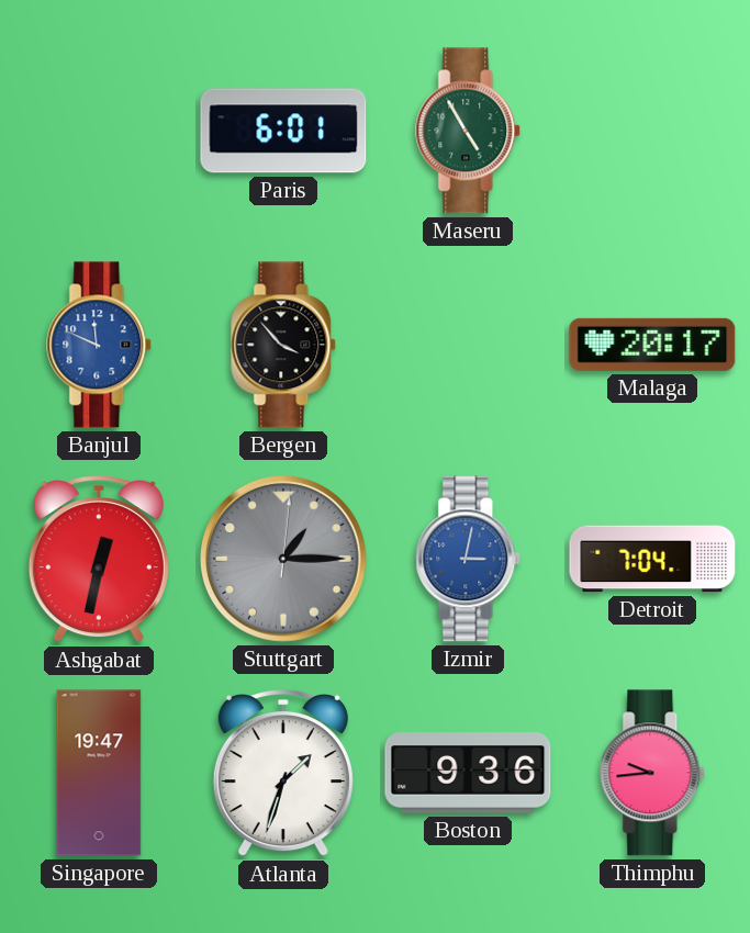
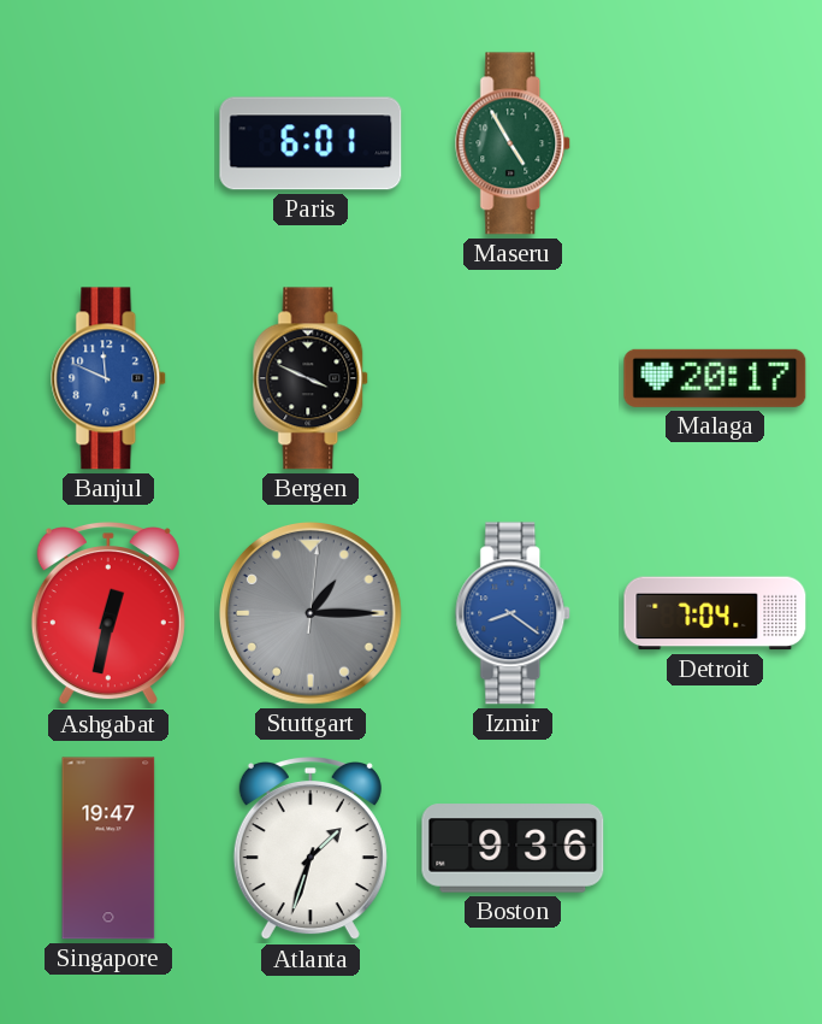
Bergen: 3:53 -> 3:49
Izmir: 3:02 -> 8:21
Thimphu: 9:44 -> none
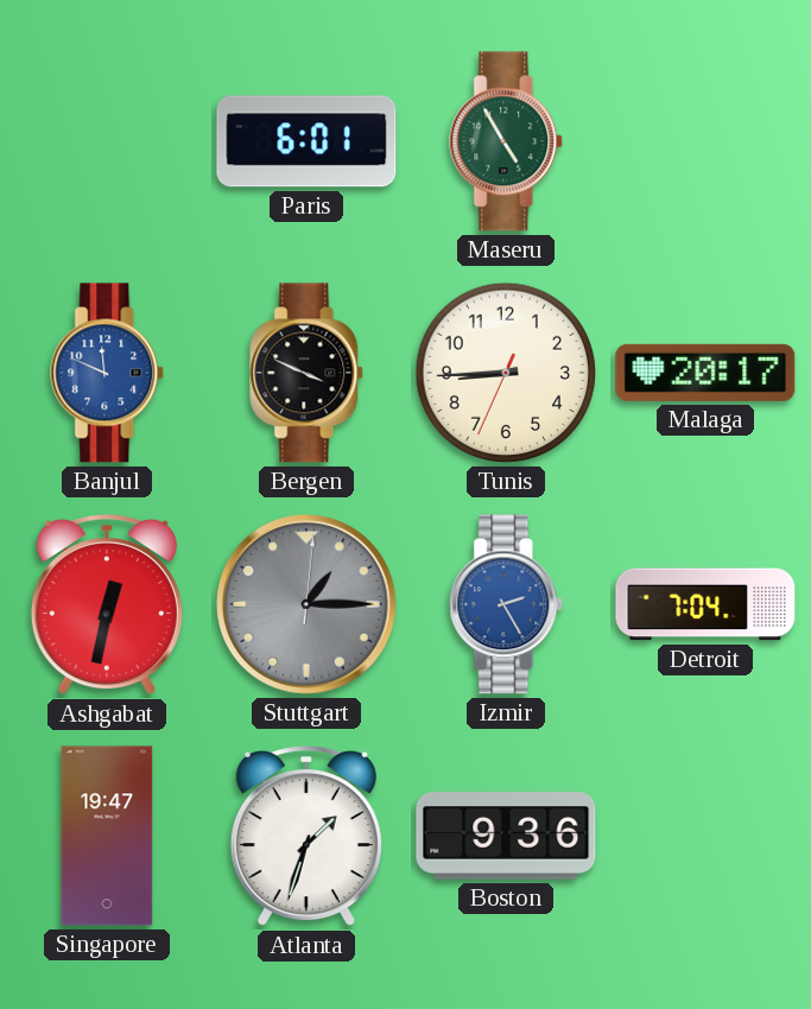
Tunis: none -> 8:44
Izmir: 8:21 -> 2:25
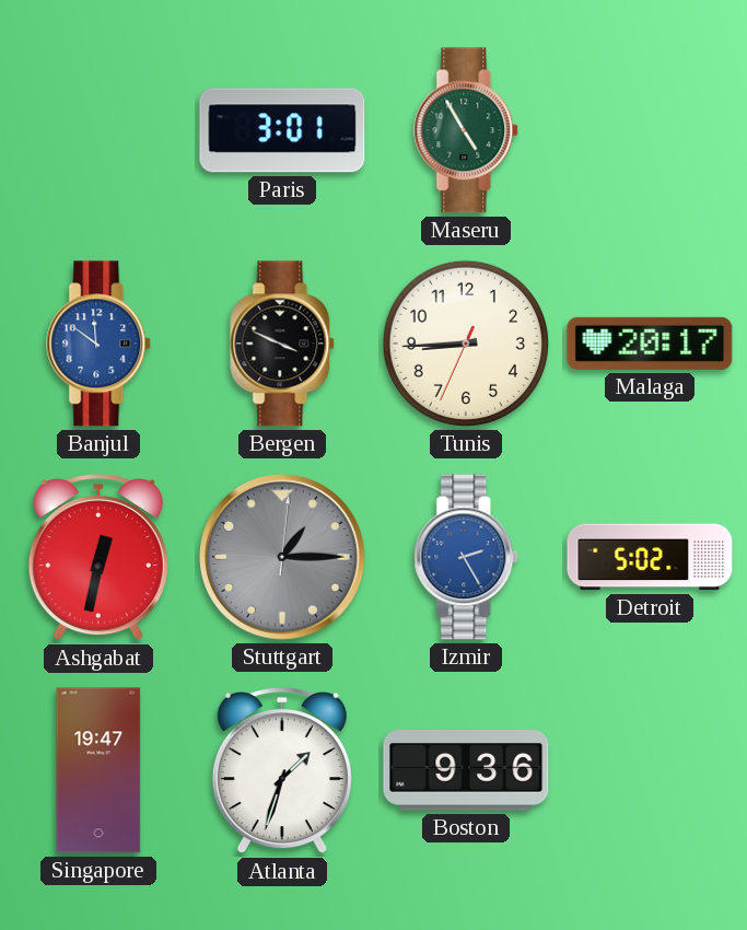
Paris: 6:01 -> 3:01
Banjul: 11:49 -> 11:51
Detroit: 7:04 -> 5:02
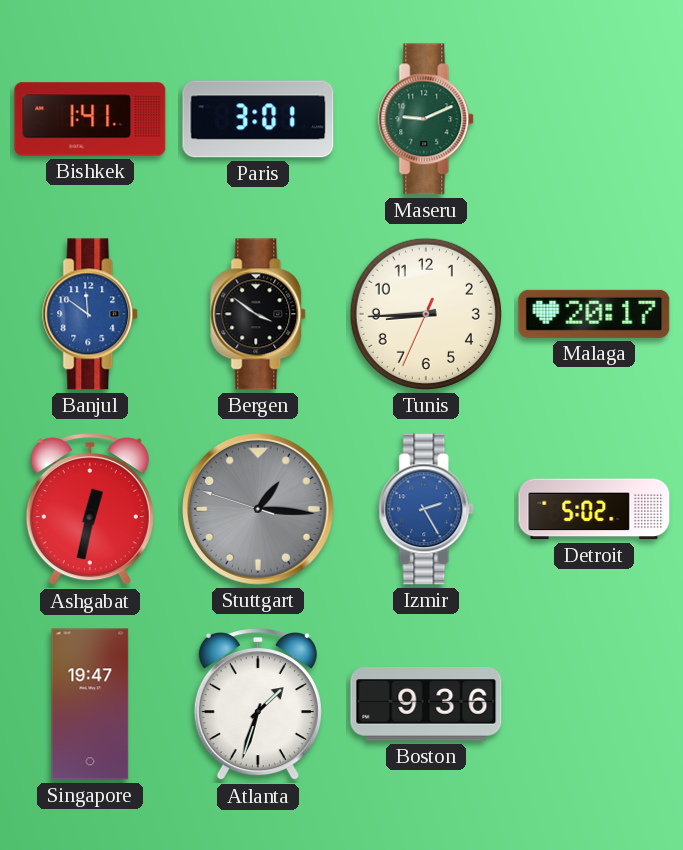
Bishkek: none -> 1:41
Maseru: 4:55 -> 9:11
Bergen: 3:49 -> 3:51
Stuttgart: 1:15:01 -> 1:15:48
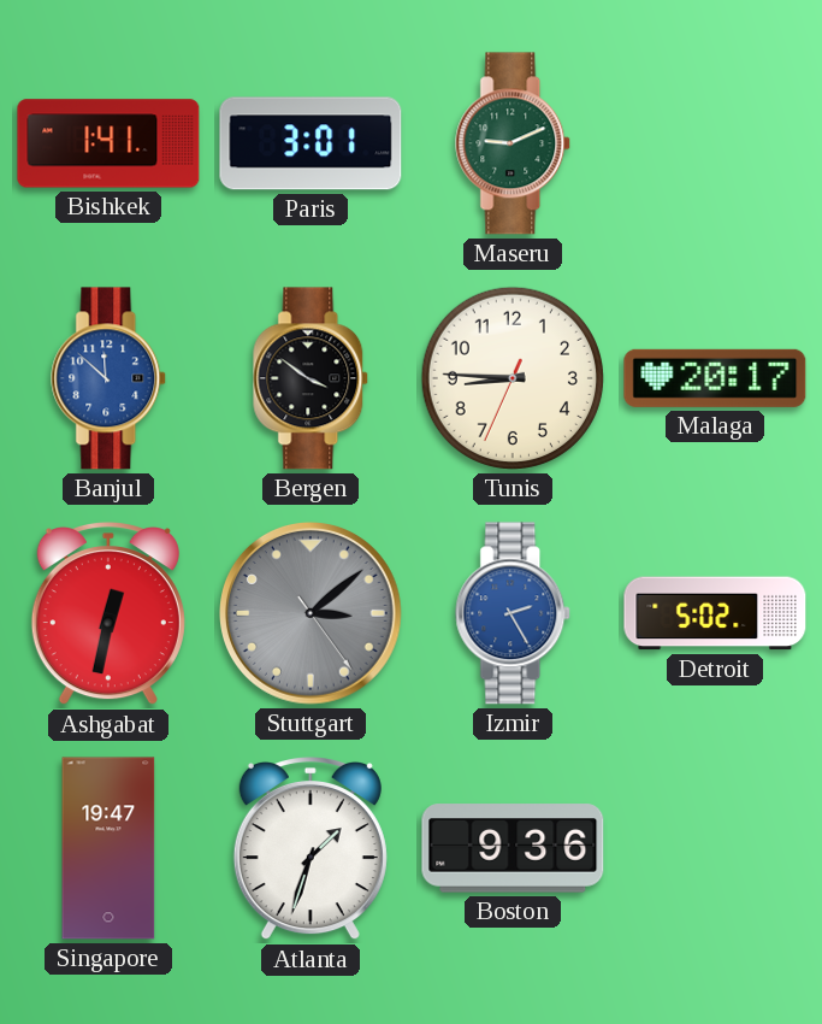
Banjul: 11:51 -> 11:52
Tunis: 8:44 -> 8:45
Stuttgart: 1:15 -> 3:08
